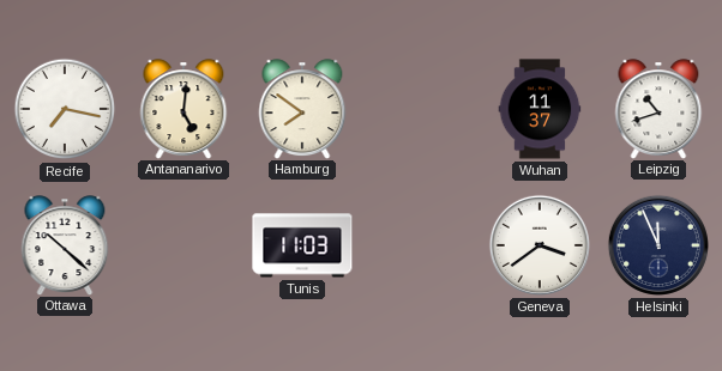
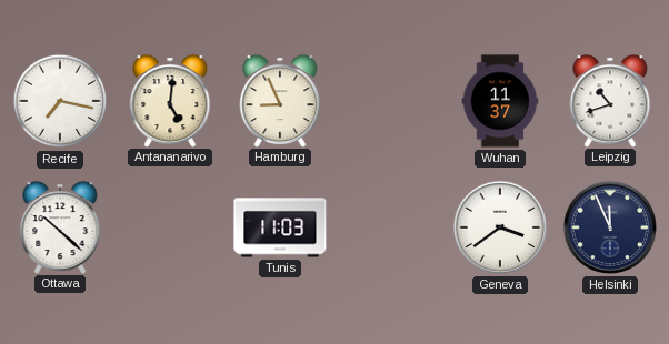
Hamburg: 7:51 -> 8:56
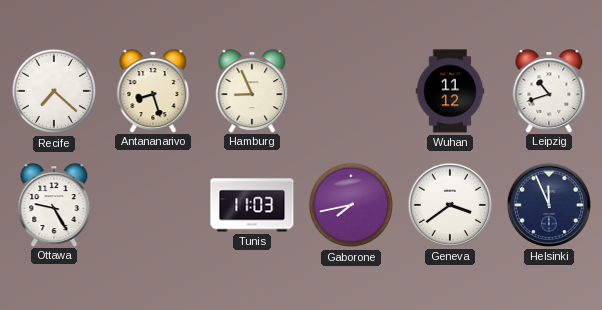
Recife: 7:17 -> 7:22
Antananarivo: 5:01 -> 8:27
Wuhan: 11:37 -> 11:12
Ottawa: 10:22 -> 9:25
Gaborone: none -> 7:43
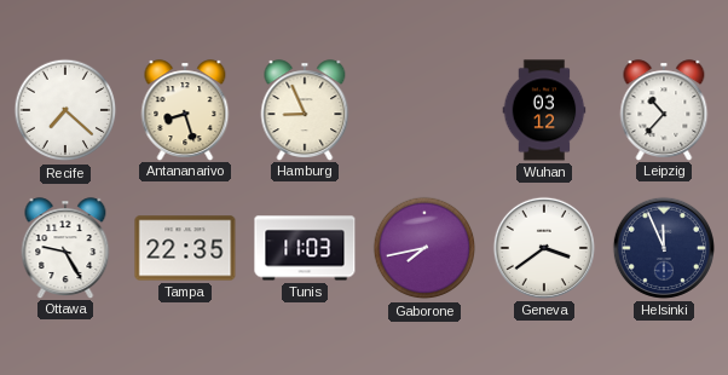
Wuhan: 11:12 -> 03:12
Leipzig: 10:42 -> 10:37
Tampa: none -> 22:35
